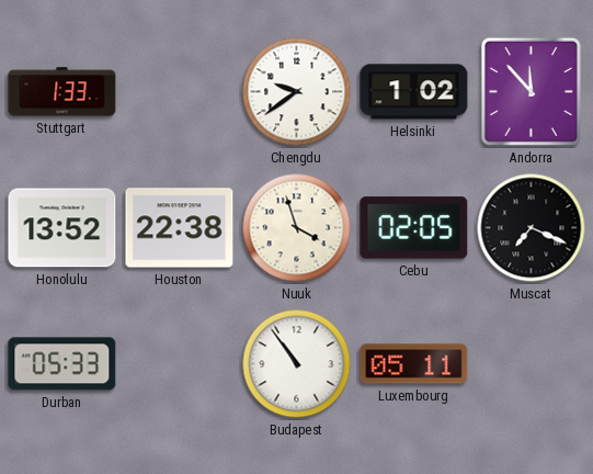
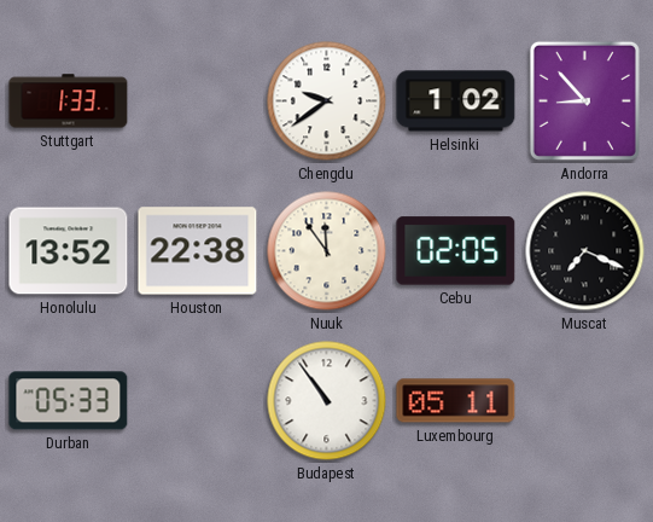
Andorra: 11:53 -> 8:53
Nuuk: 3:57 -> 11:54
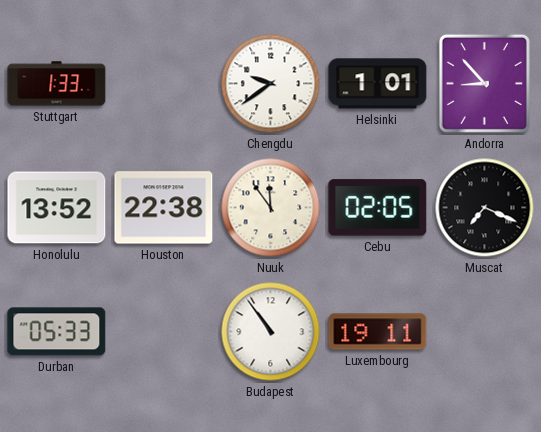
Helsinki: 1:02 -> 1:01
Luxembourg: 05:11 -> 19:11
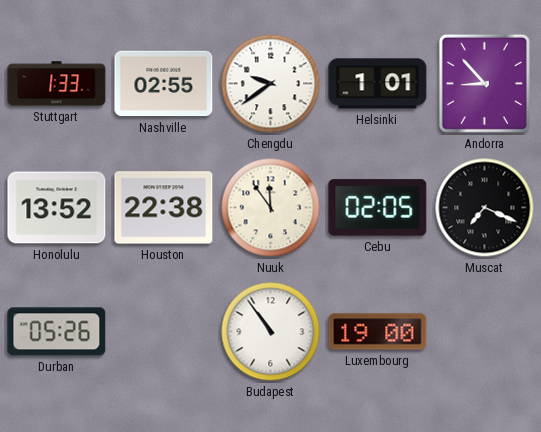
Nashville: none -> 02:55
Durban: 05:33 -> 05:26
Luxembourg: 19:11 -> 19:00
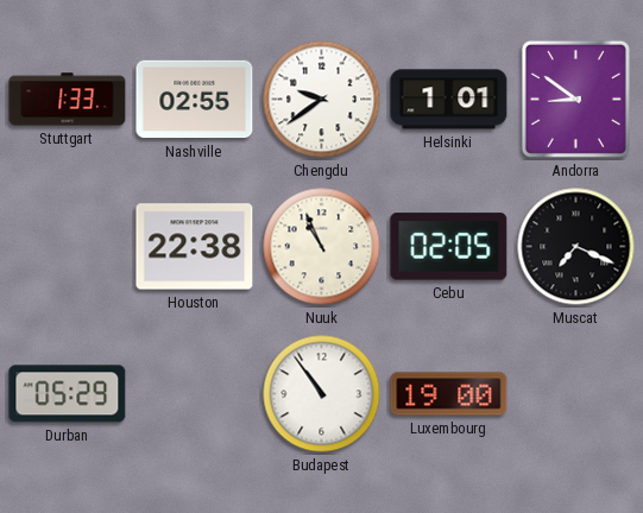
Andorra: 8:53 -> 8:51
Honolulu: 13:52 -> none
Nuuk: 11:54 -> 10:56
Durban: 05:26 -> 05:29
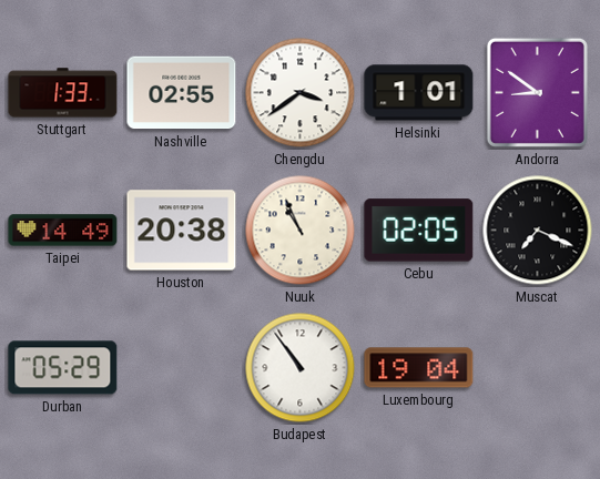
Chengdu: 9:39 -> 3:39
Taipei: none -> 14:49
Houston: 22:38 -> 20:38
Luxembourg: 19:00 -> 19:04
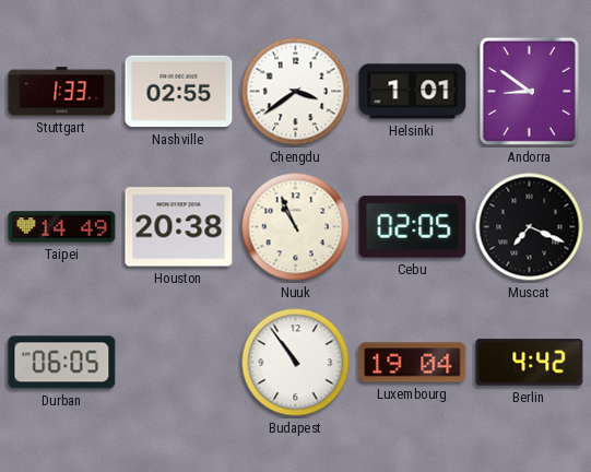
Durban: 05:29 -> 06:05
Berlin: none -> 4:42
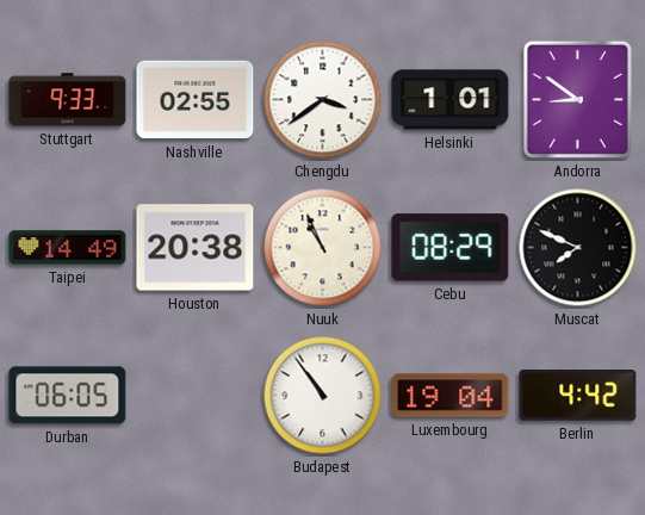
Stuttgart: 1:33 -> 9:33
Cebu: 02:05 -> 08:29
Muscat: 7:19 -> 7:49
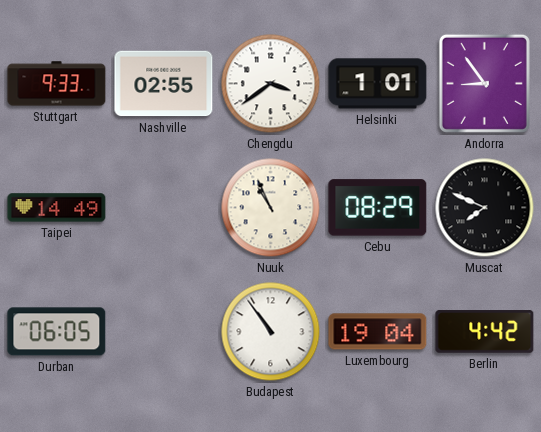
Andorra: 8:51 -> 8:54
Houston: 20:38 -> none
